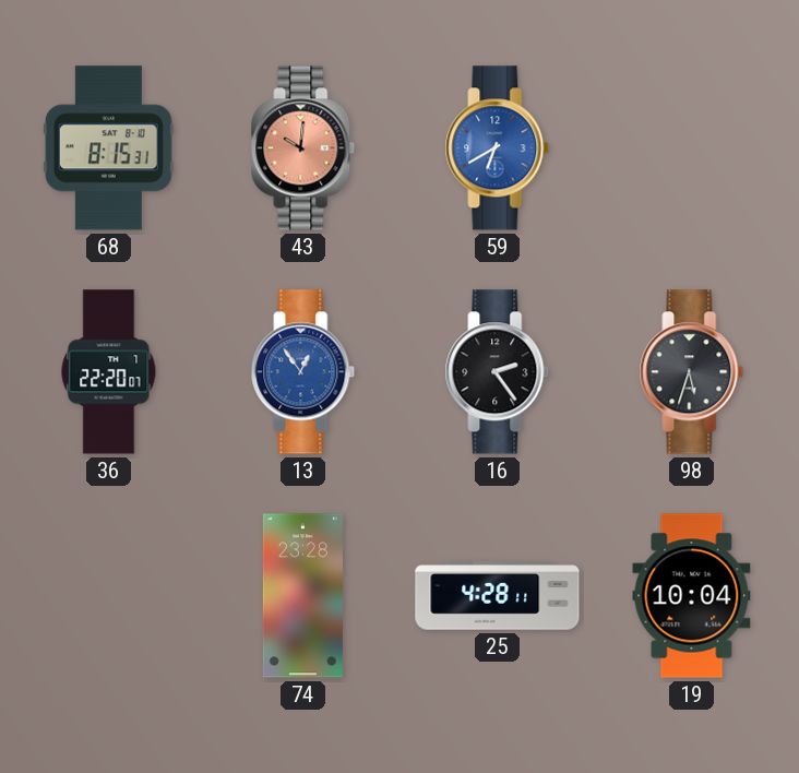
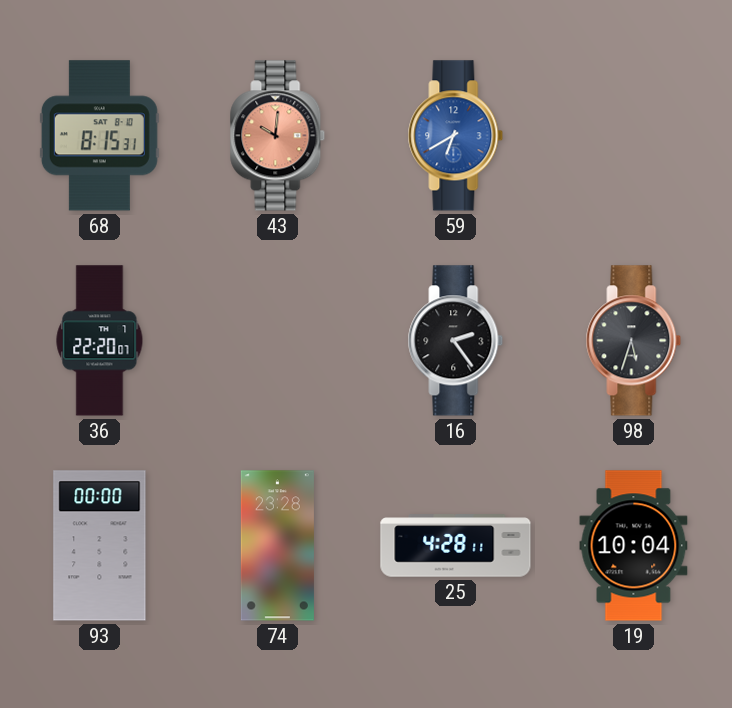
13: 12:54 -> none
93: none -> 00:00
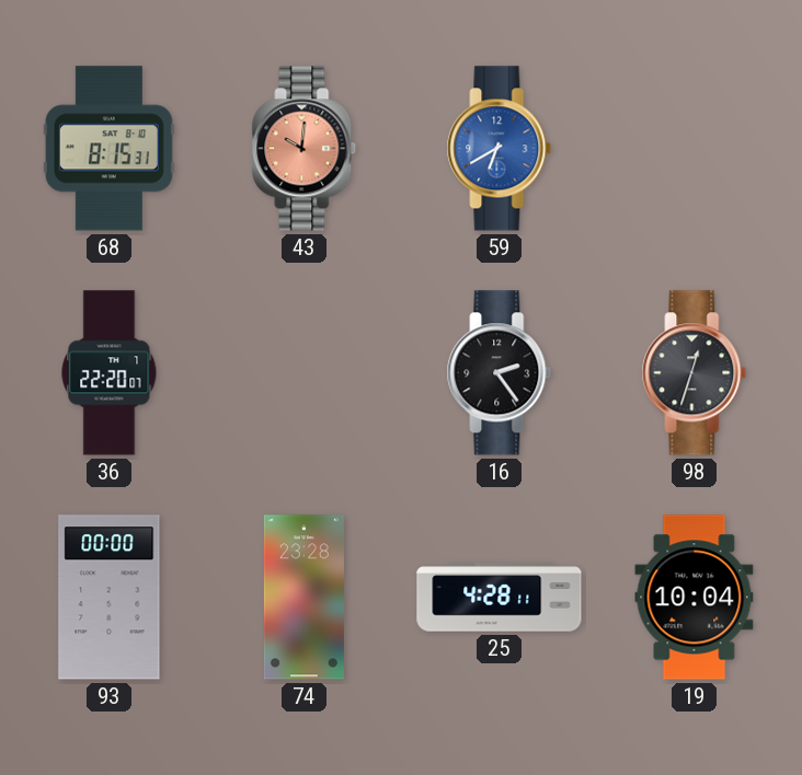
98: 5:33 -> 12:33
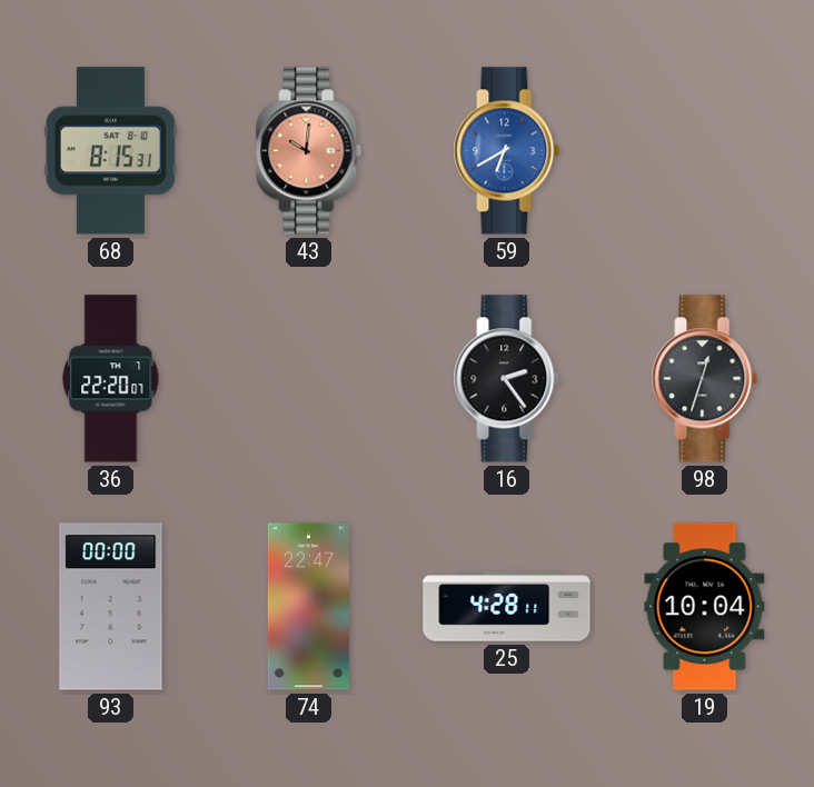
74: 23:28 -> 22:47
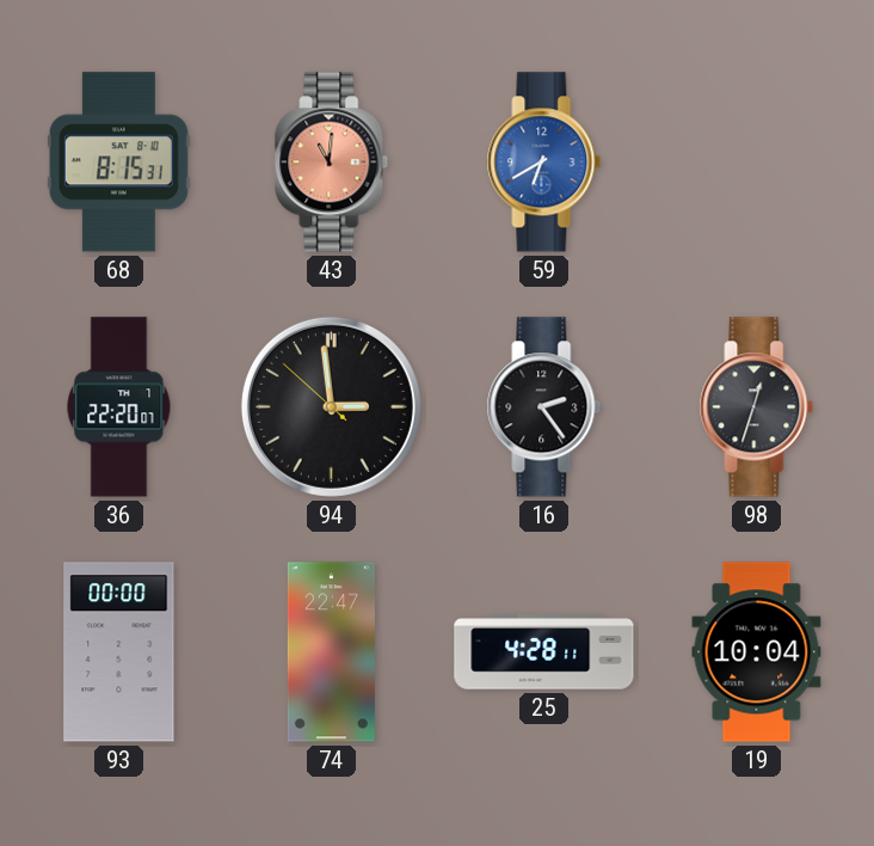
43: 10:01 -> 11:01
94: none -> 2:58
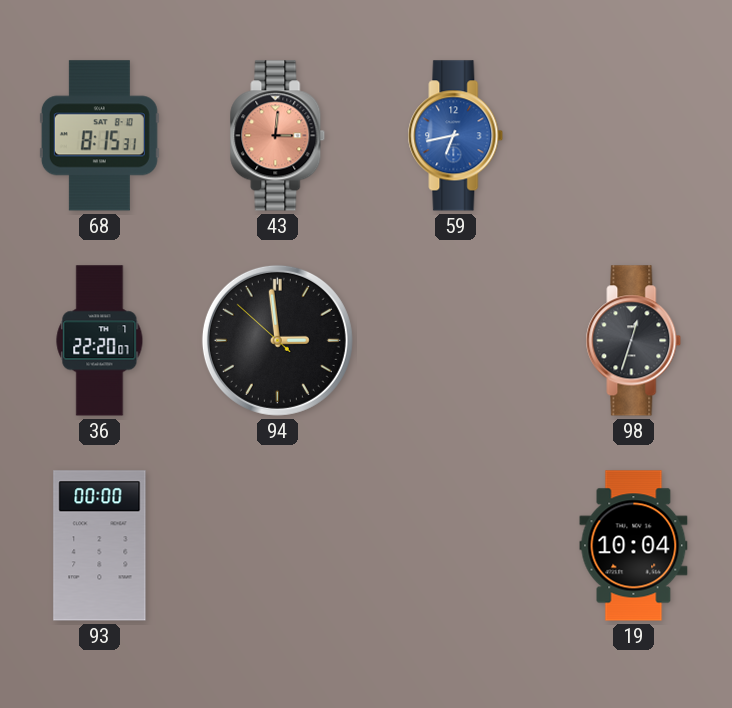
43: 11:01 -> 3:01
59: 6:40 -> 6:43
16: 2:24 -> none
74: 22:47 -> none
25: 4:28 -> none
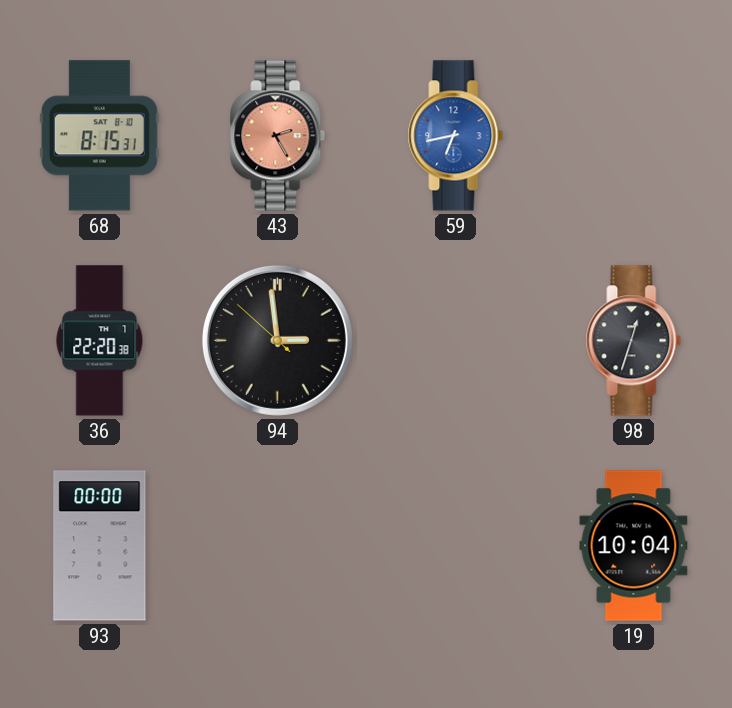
43: 3:01 -> 2:25
36: 22:20:07 -> 22:20:38
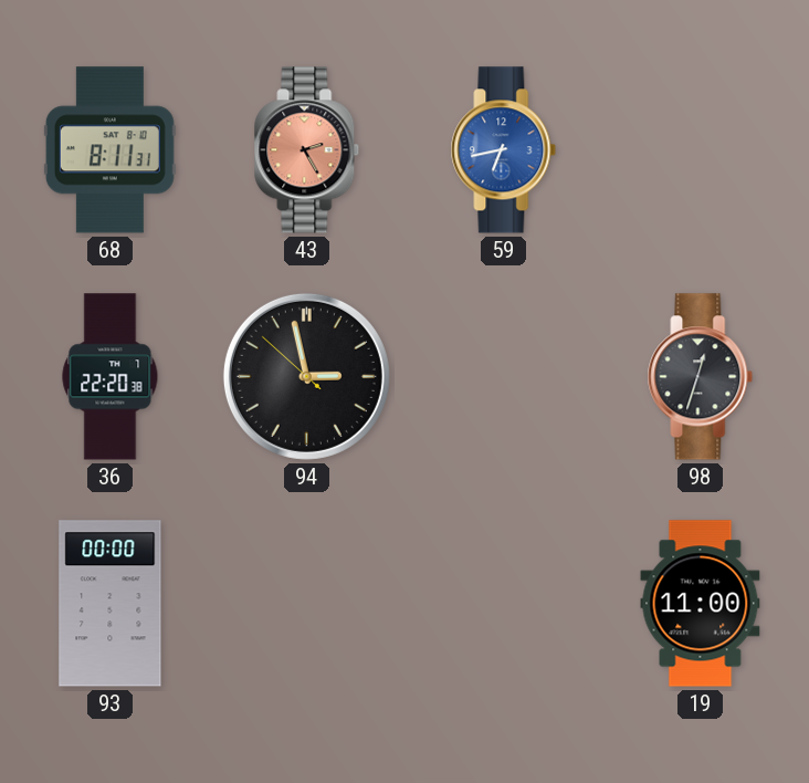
68: 8:15 -> 8:11
94: 2:58 -> 2:57
19: 10:04 -> 11:00
